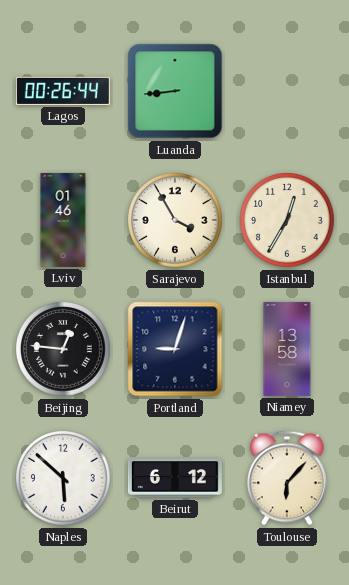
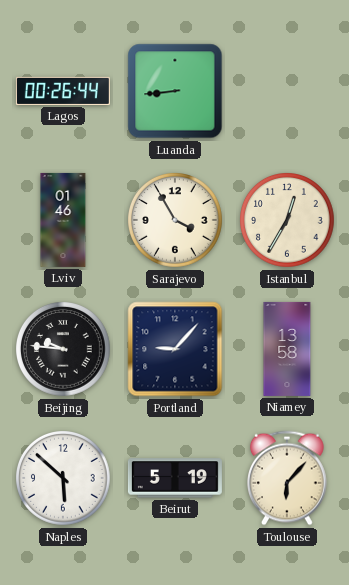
Beijing: 12:46 -> 9:46
Portland: 9:03 -> 9:07
Beirut: 6:12 -> 5:19
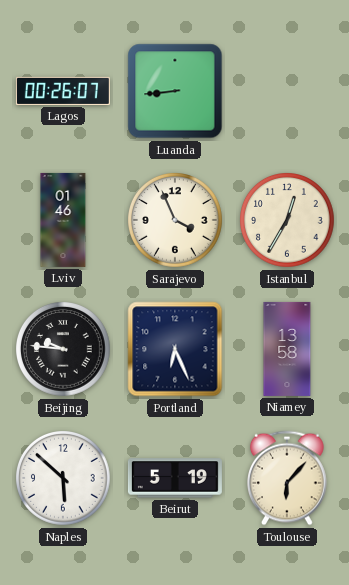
Lagos: 00:26:44 -> 00:26:07
Sarajevo: 3:55 -> 3:56
Portland: 9:07 -> 6:26
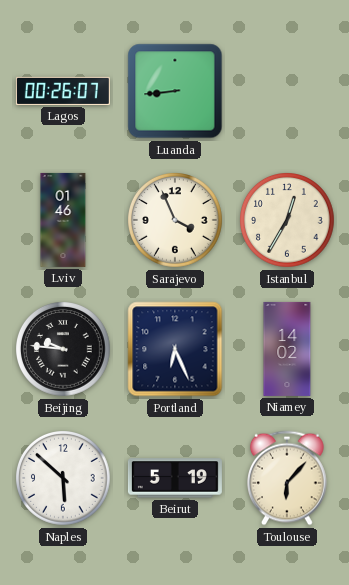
Niamey: 13:58 -> 14:02
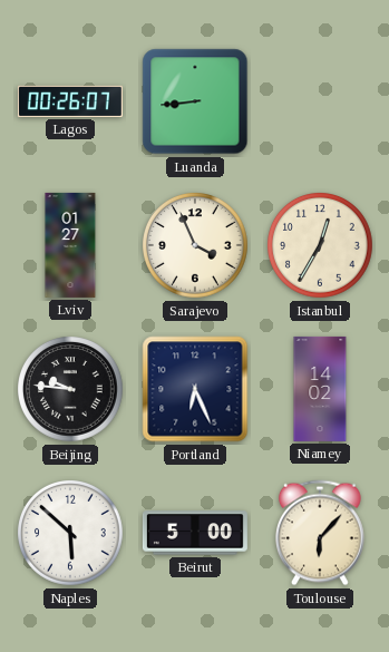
Lviv: 01:46 -> 01:27
Beirut: 5:19 -> 5:00
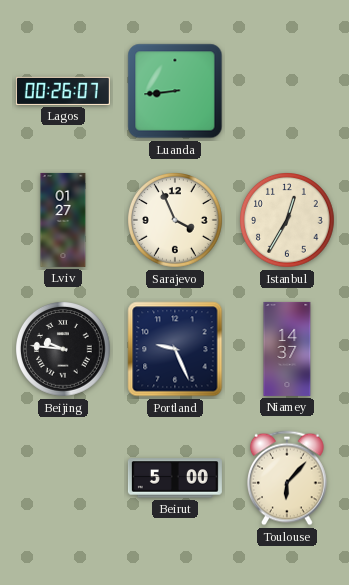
Portland: 6:26 -> 9:26
Niamey: 14:02 -> 14:37
Naples: 5:52 -> none
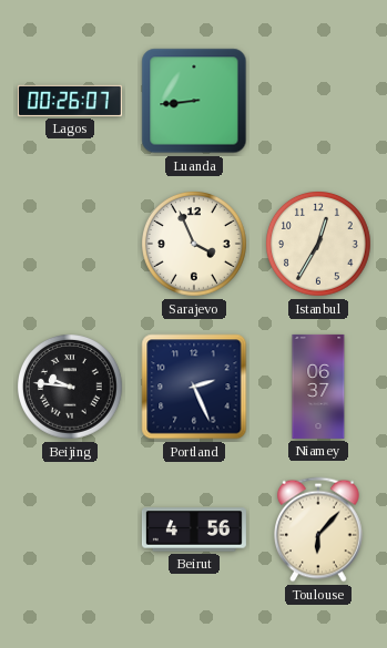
Lviv: 01:27 -> none
Portland: 9:26 -> 2:26
Niamey: 14:37 -> 06:37
Beirut: 5:00 -> 4:56
